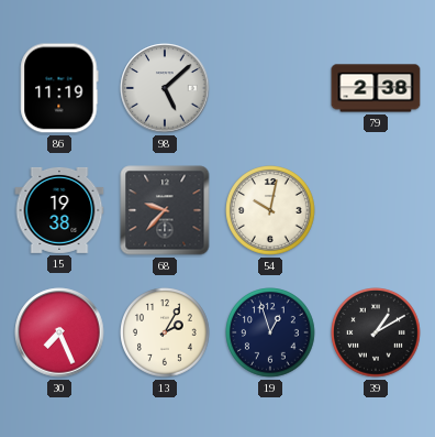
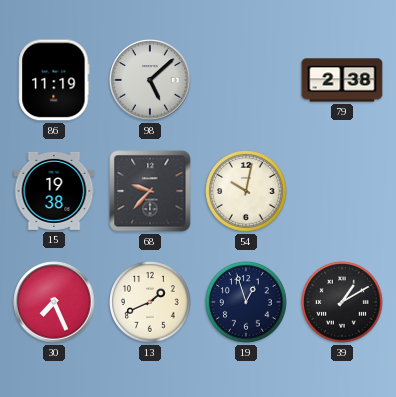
13: 2:05 -> 1:41
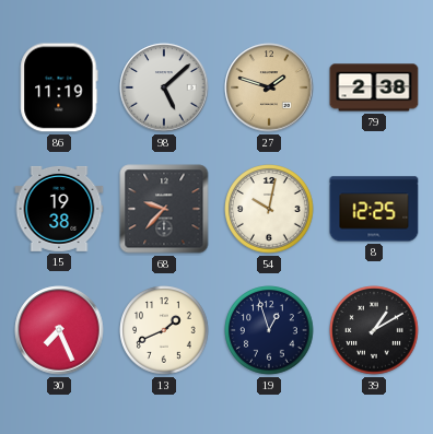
27: none -> 1:48
8: none -> 12:25
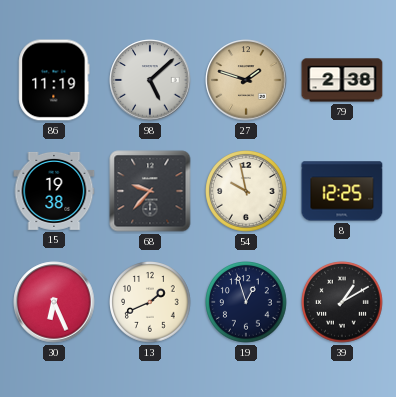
54: 10:02 -> 9:58
30: 7:26 -> 6:26
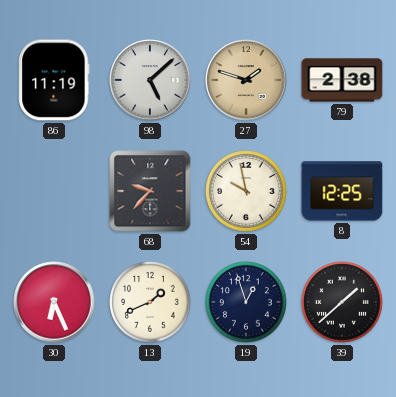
15: 19:38 -> none
39: 1:10 -> 1:38
